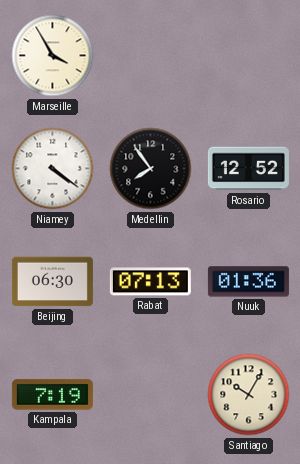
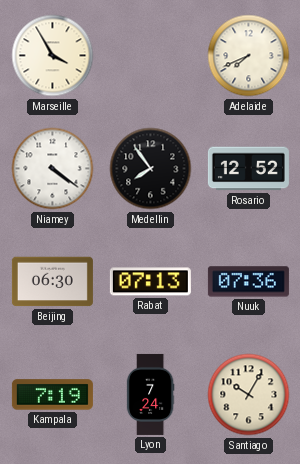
Adelaide: none -> 7:41
Nuuk: 01:36 -> 07:36
Lyon: none -> 7:24
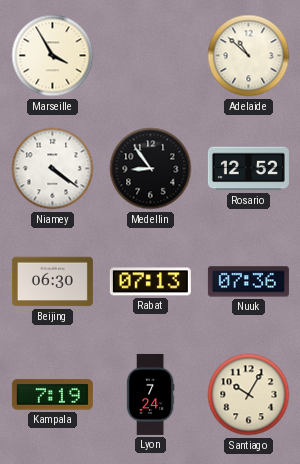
Adelaide: 7:41 -> 10:52
Medellin: 7:54 -> 8:54
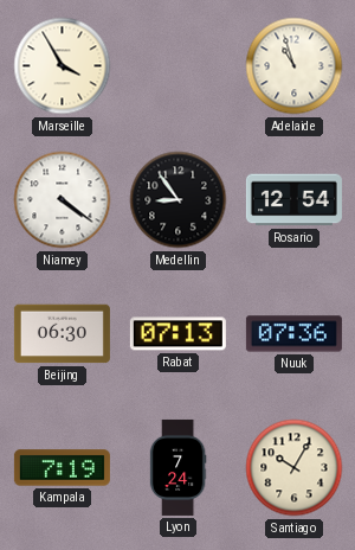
Adelaide: 10:52 -> 10:57
Rosario: 12:52 -> 12:54
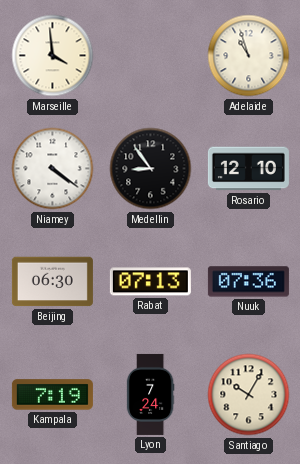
Marseille: 3:55 -> 3:59
Rosario: 12:54 -> 12:10
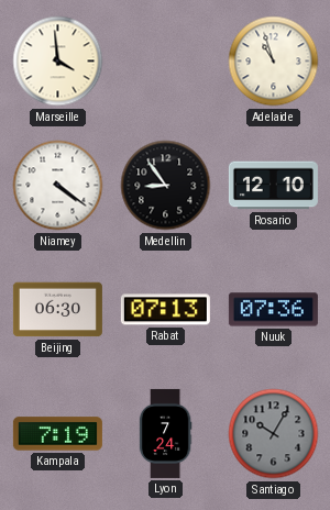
Santiago dial: cream -> grey
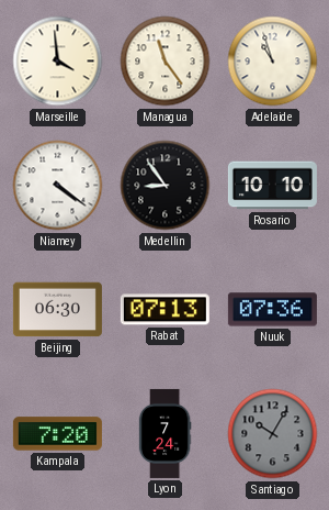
Managua: none -> 11:24
Rosario: 12:10 -> 10:10
Kampala: 7:19 -> 7:20
